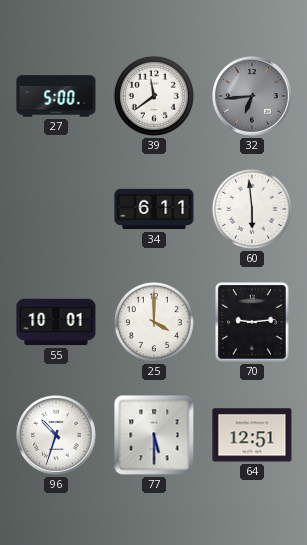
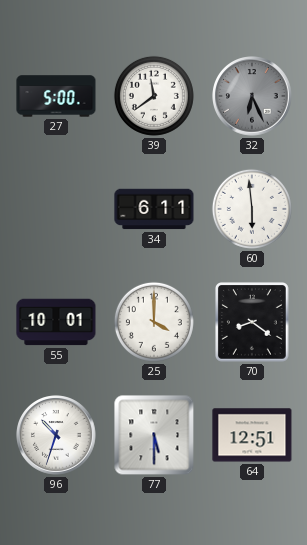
32: 6:44 -> 6:26
70: 9:14 -> 8:21
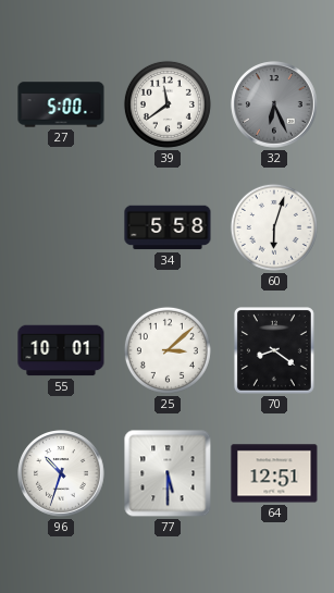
34: 6:11 -> 5:58
60: 5:59 -> 6:03
25: 4:00 -> 3:08
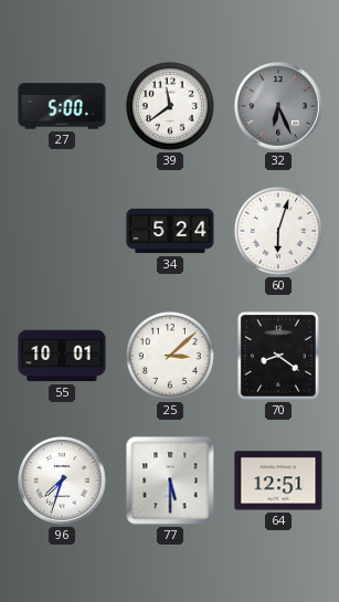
34: 5:58 -> 5:24
96: 10:33 -> 7:33
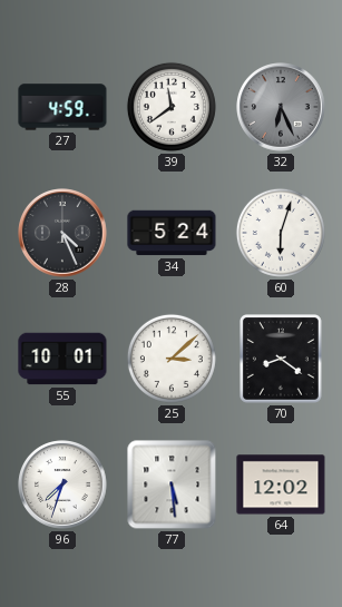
27: 5:00 -> 4:59
28: none -> 4:26
77: 5:30 -> 5:29
64: 12:51 -> 12:02
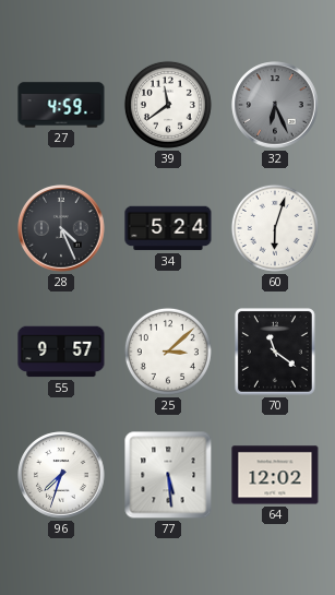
55: 10:01 -> 9:57
70: 8:21 -> 11:21
